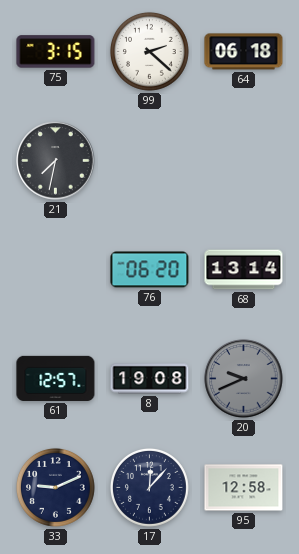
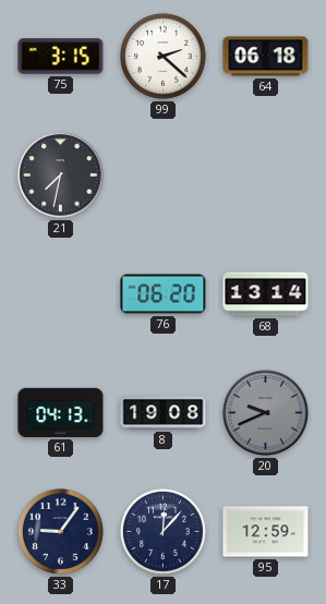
61: 12:57 -> 04:13
33: 9:11 -> 9:06
95: 12:58 -> 12:59
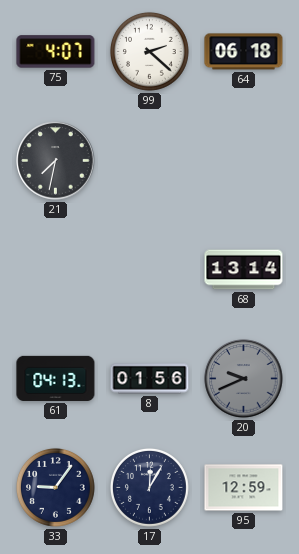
75: 3:15 -> 4:07
76: 06:20 -> none
8: 19:08 -> 01:56
17: 12:07 -> 12:05
